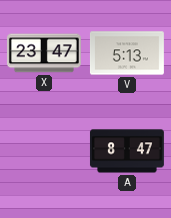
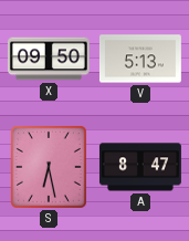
X: 23:47 -> 09:50
S: none -> 6:28
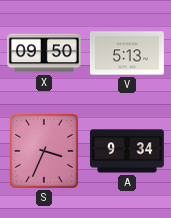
S: 6:28 -> 3:34
A: 8:47 -> 9:34
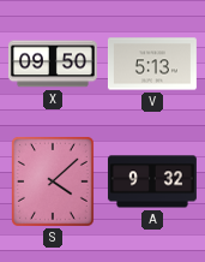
S: 3:34 -> 4:08
A: 9:34 -> 9:32
